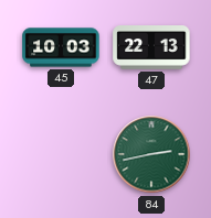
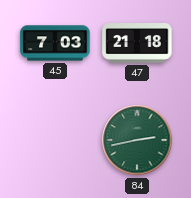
45: 10:03 -> 7:03
47: 22:13 -> 21:18
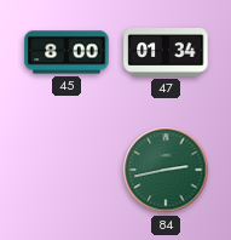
45: 7:03 -> 8:00
47: 21:18 -> 01:34
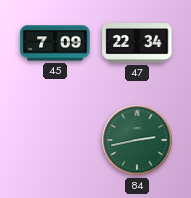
45: 8:00 -> 7:09
47: 01:34 -> 22:34
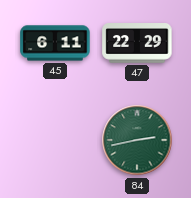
45: 7:09 -> 6:11
47: 22:34 -> 22:29
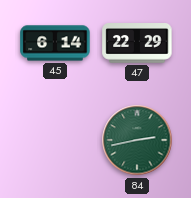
45: 6:11 -> 6:14
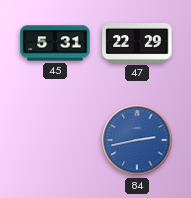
45: 6:14 -> 5:31
84 dial: green -> blue
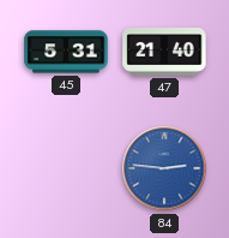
47: 22:29 -> 21:40
84: 2:43 -> 2:46
